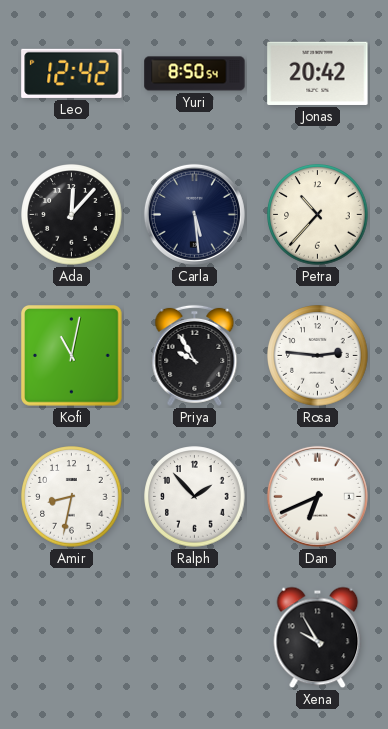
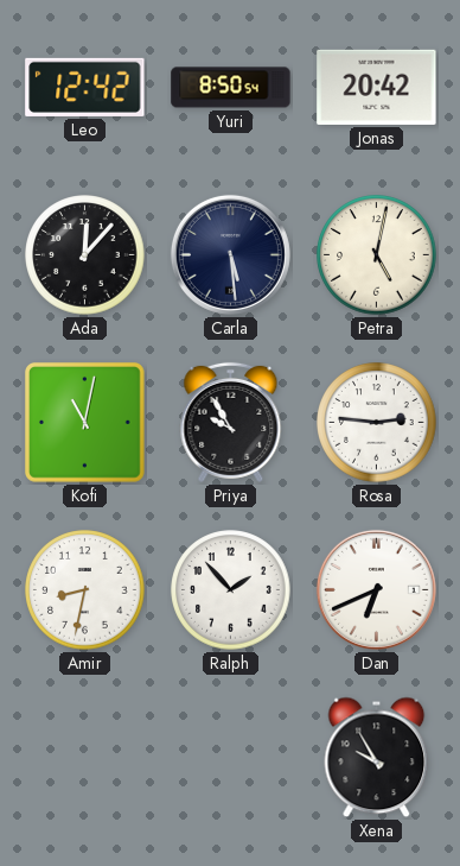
Petra: 10:37 -> 5:02
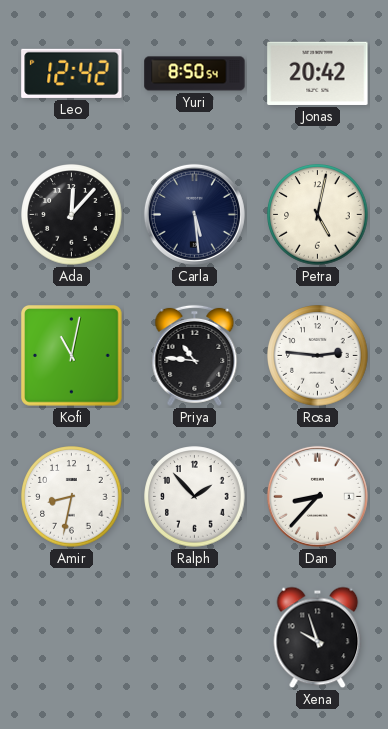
Priya: 9:55 -> 10:46
Dan: 6:41 -> 8:37
Xena: 9:55 -> 9:57
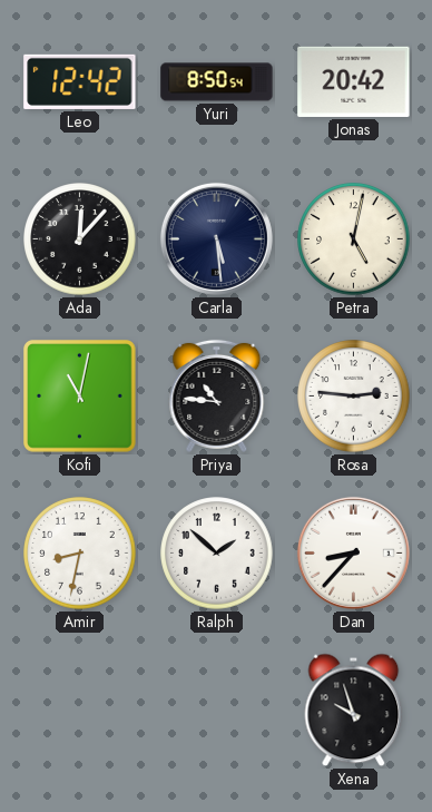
Ralph: 1:53 -> 1:52
